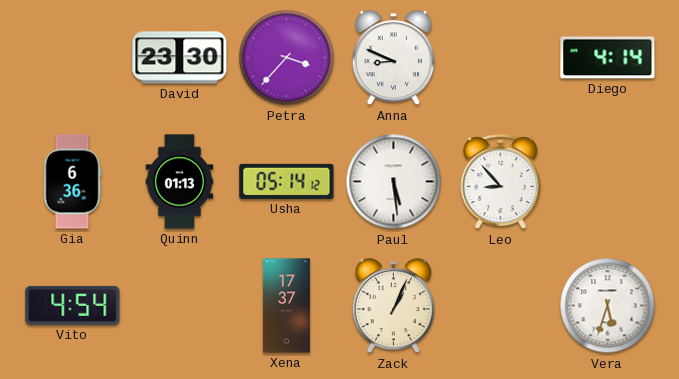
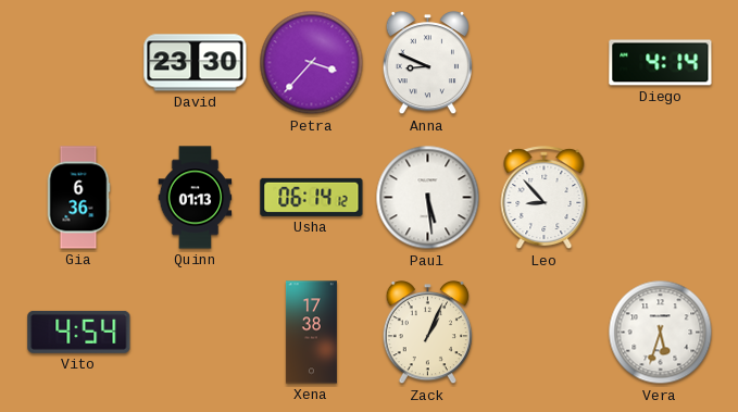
Usha: 05:14 -> 06:14
Xena: 17:37 -> 17:38
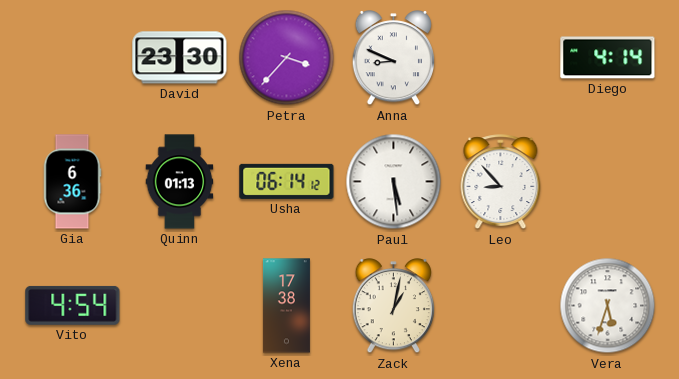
Zack: 1:04 -> 1:02
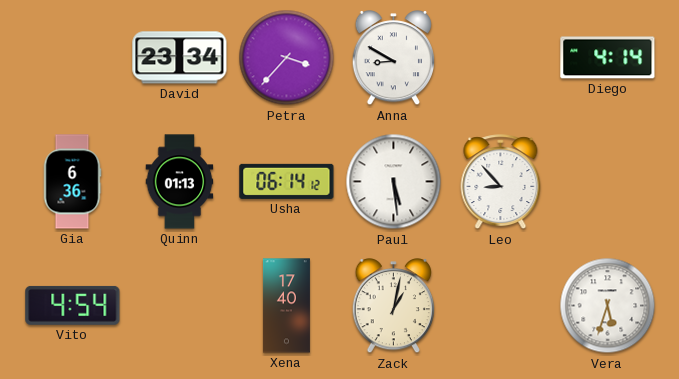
David: 23:30 -> 23:34
Anna: 8:49 -> 8:50
Xena: 17:38 -> 17:40
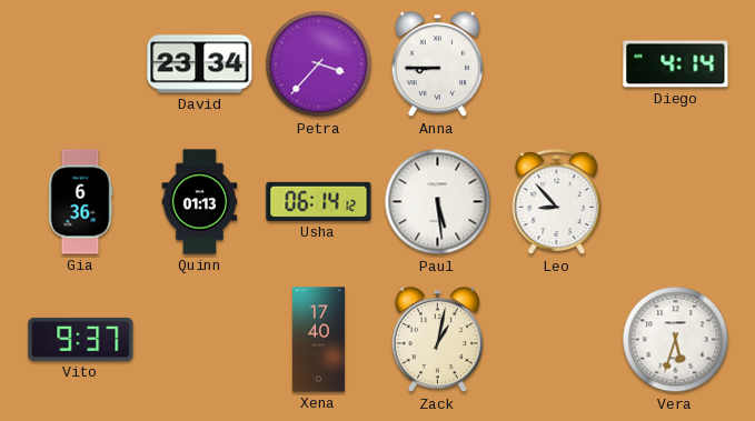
Anna: 8:50 -> 8:45
Vito: 4:54 -> 9:37
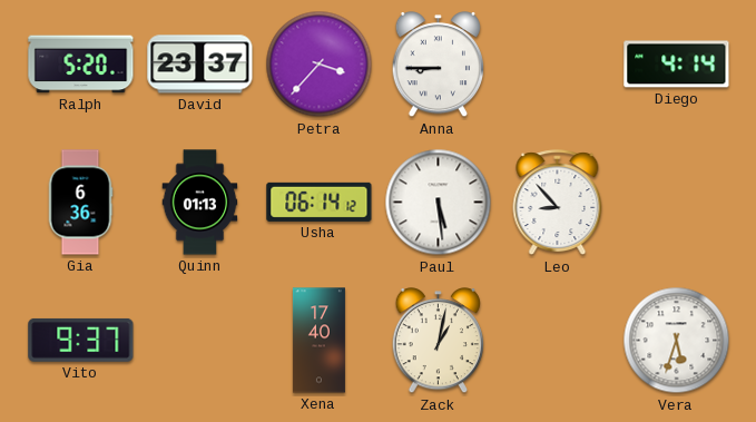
Ralph: none -> 5:20
David: 23:34 -> 23:37
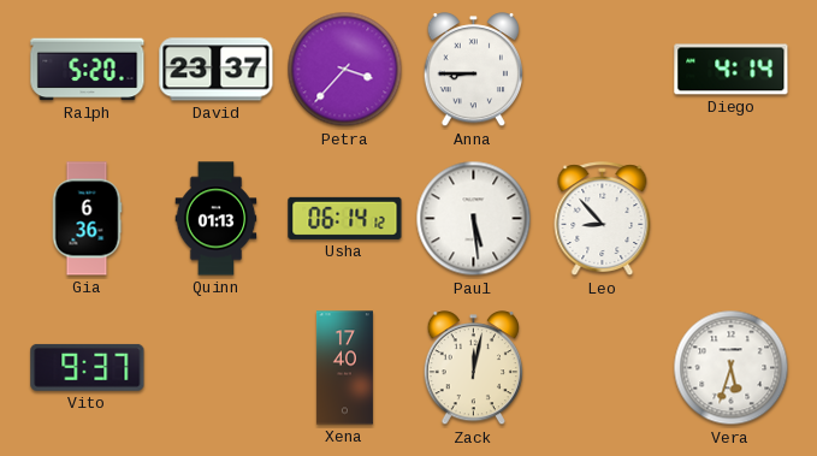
Zack: 1:02 -> 12:02
